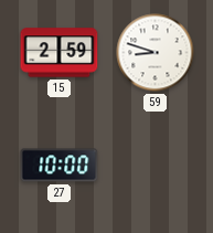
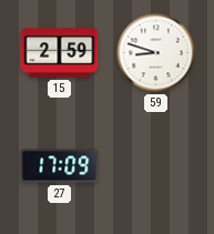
27: 10:00 -> 17:09
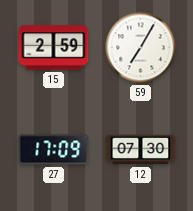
59: 8:48 -> 7:05
12: none -> 07:30
